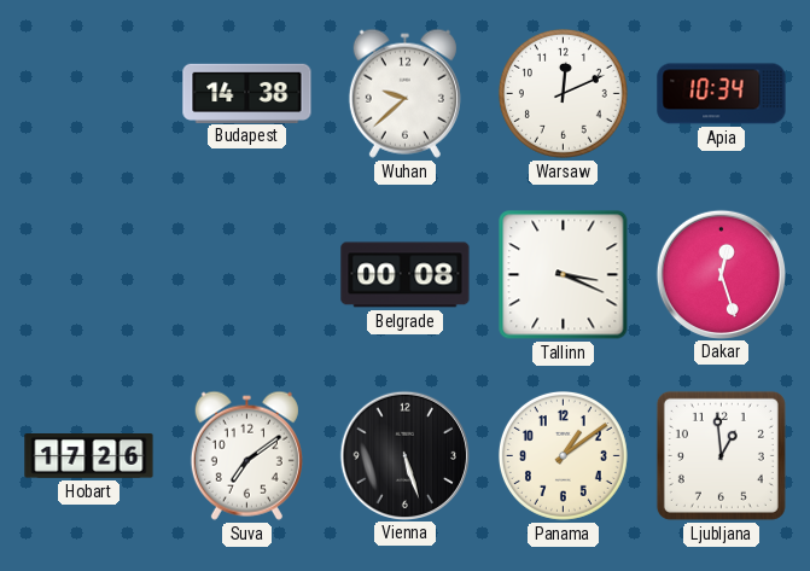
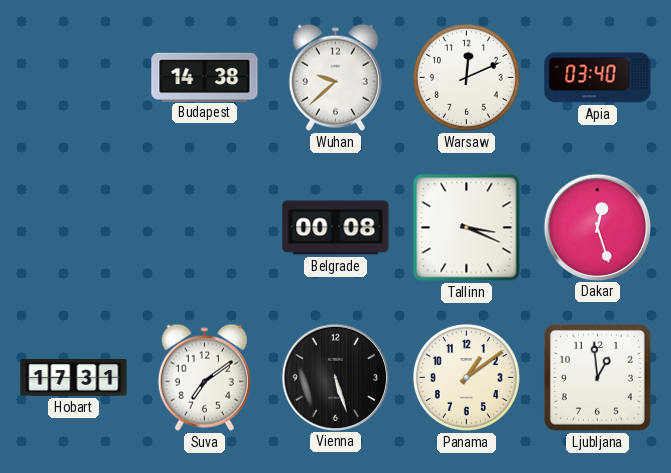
Apia: 10:34 -> 03:40
Hobart: 17:26 -> 17:31
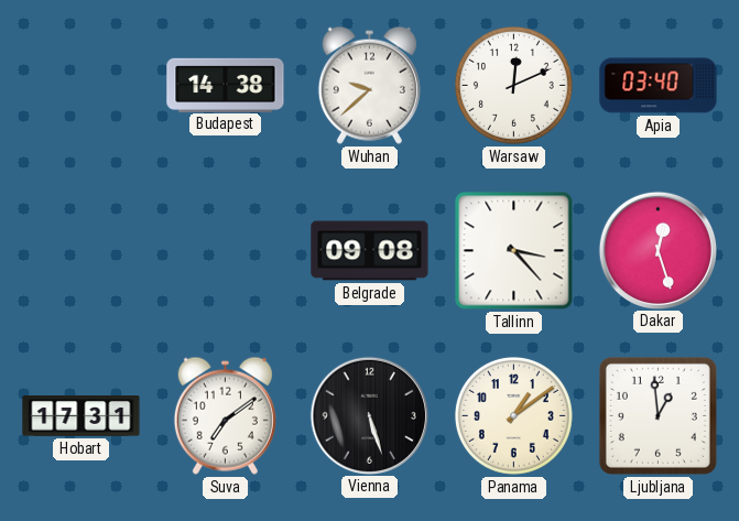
Belgrade: 00:08 -> 09:08
Tallinn: 3:19 -> 3:23
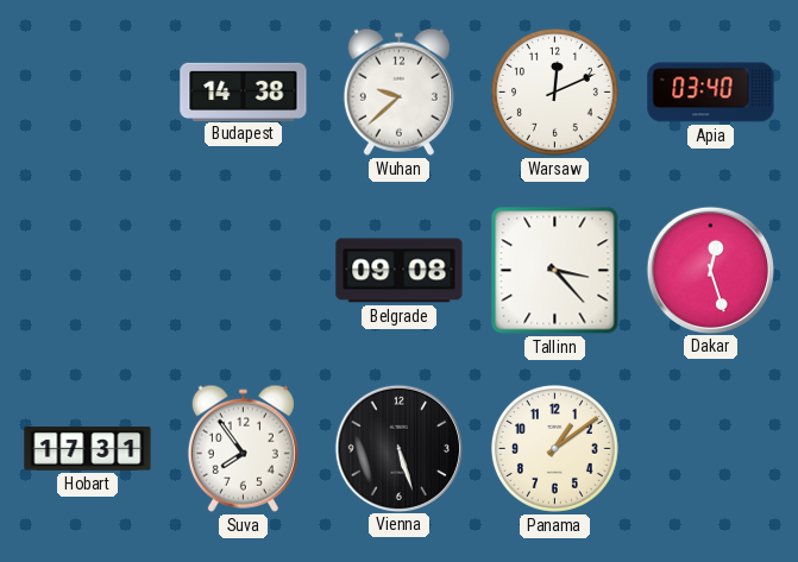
Suva: 7:09 -> 7:54
Ljubljana: 12:59 -> none
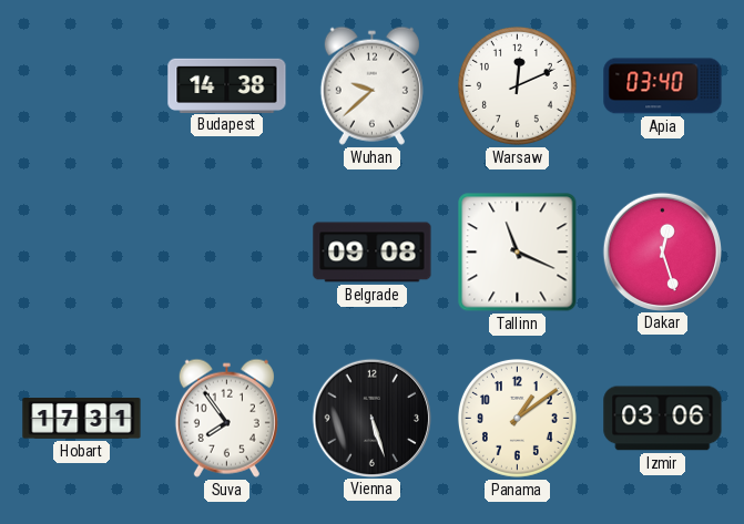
Tallinn: 3:23 -> 11:19
Izmir: none -> 03:06
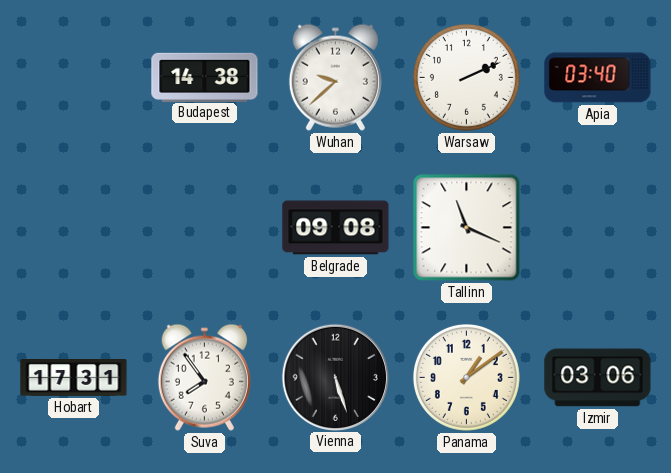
Warsaw: 12:11 -> 2:11
Dakar: 12:27 -> none
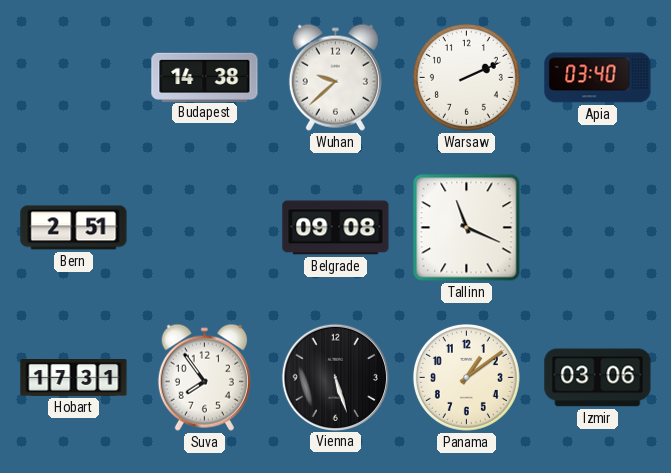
Bern: none -> 2:51
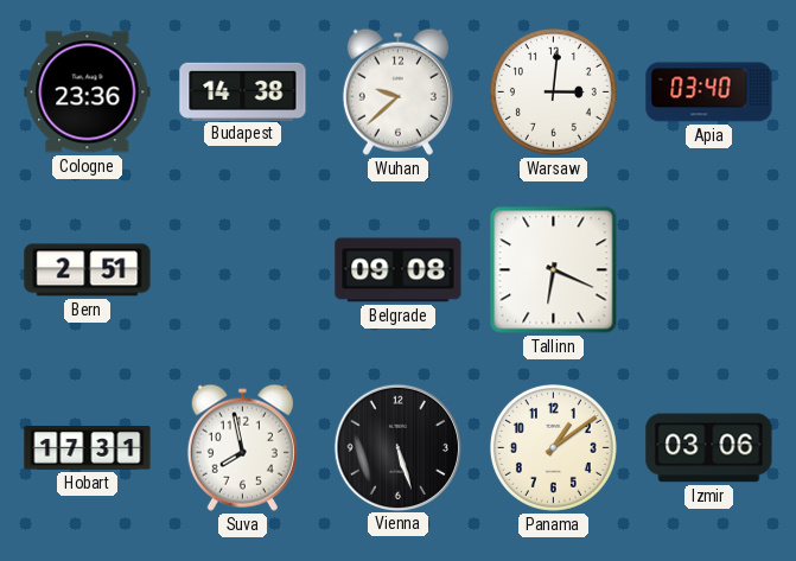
Cologne: none -> 23:36
Warsaw: 2:11 -> 3:01
Tallinn: 11:19 -> 6:19
Suva: 7:54 -> 7:58
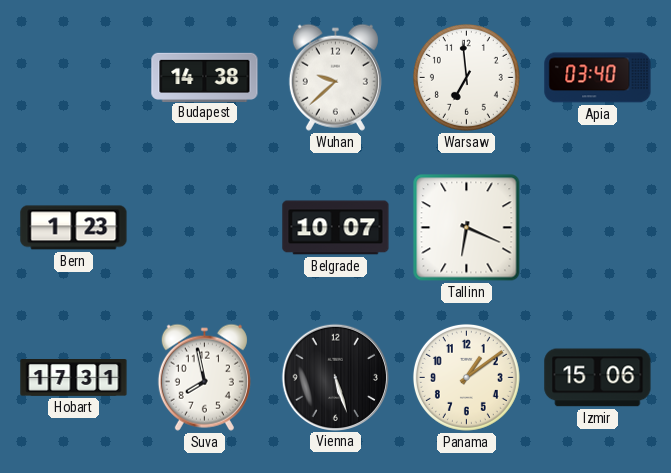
Cologne: 23:36 -> none
Warsaw: 3:01 -> 6:59
Bern: 2:51 -> 1:23
Belgrade: 09:08 -> 10:07
Izmir: 03:06 -> 15:06
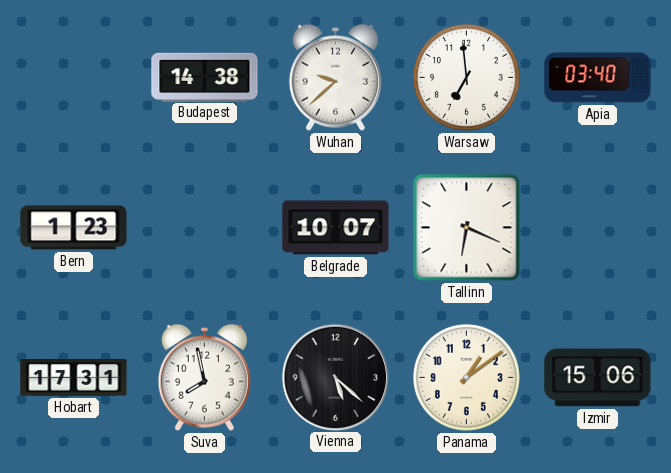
Vienna: 5:27 -> 5:22
